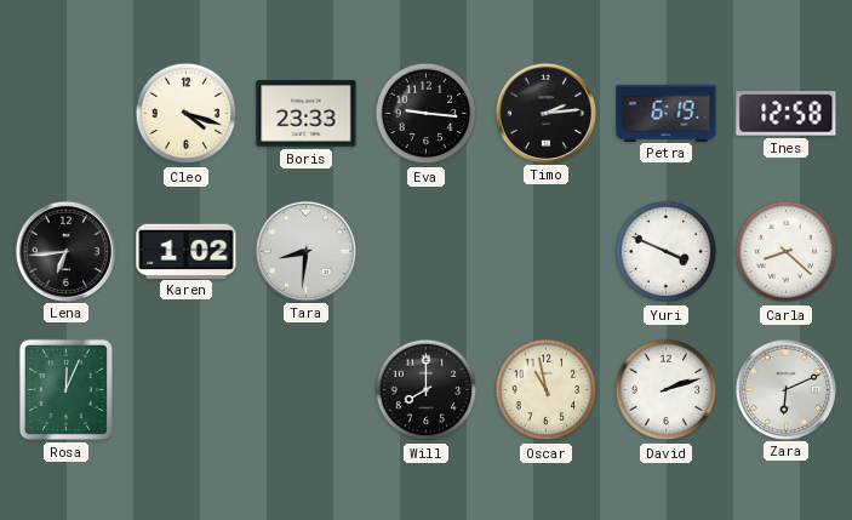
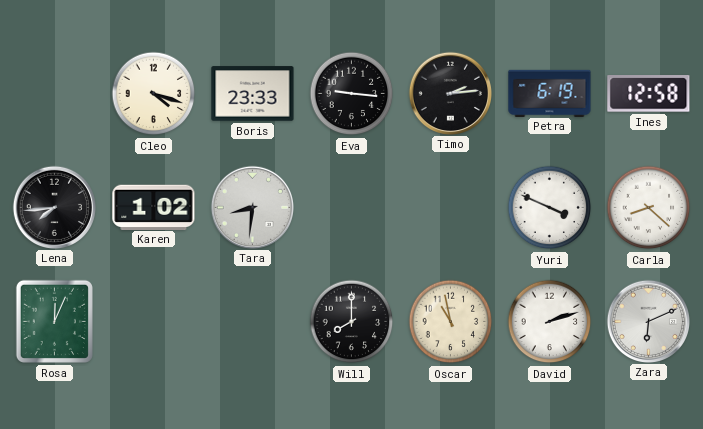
Lena: 6:44 -> 7:44
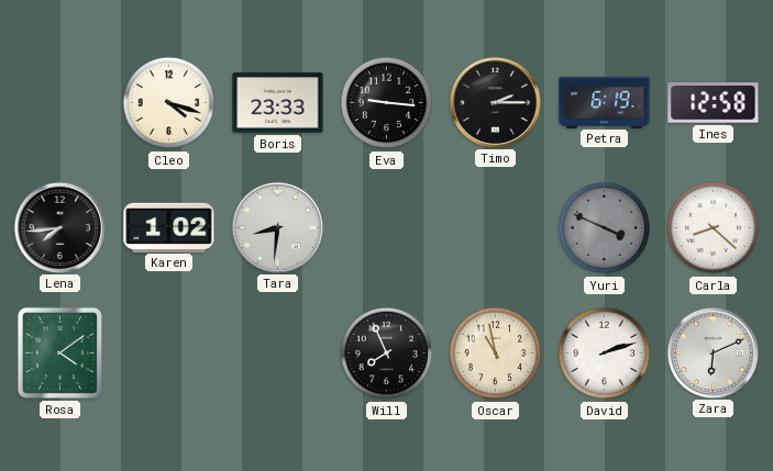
Timo: 2:14 -> 2:15
Yuri dial: white -> grey
Rosa: 12:04 -> 4:09
Will: 8:00 -> 7:56
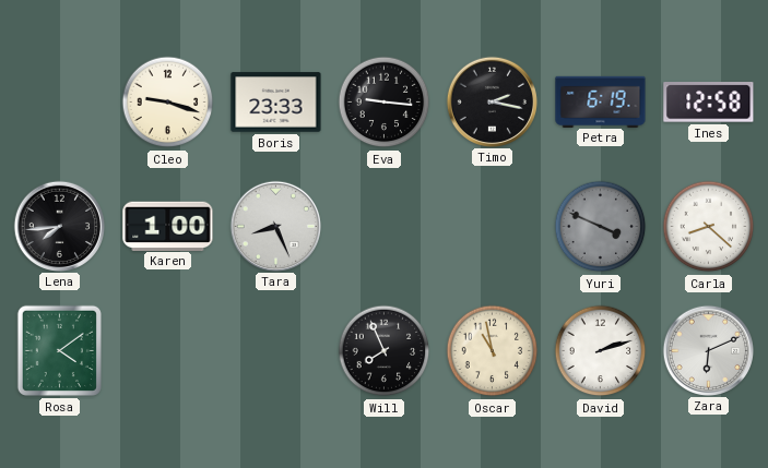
Cleo: 4:18 -> 9:18
Timo: 2:15 -> 2:17
Karen: 1:02 -> 1:00
Tara: 8:31 -> 8:26
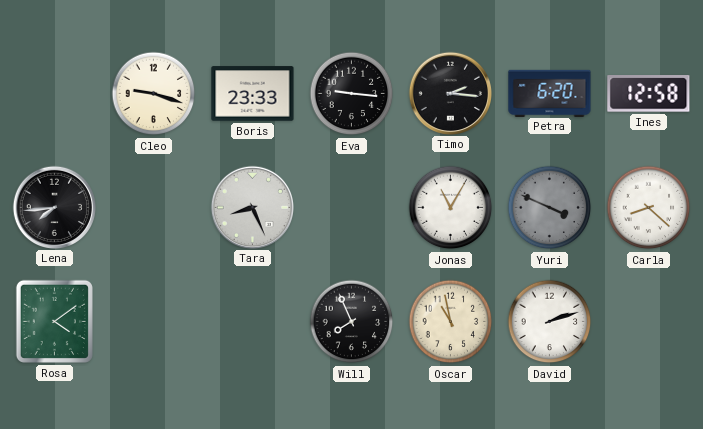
Timo: 2:17 -> 2:16
Petra: 6:19 -> 6:20
Karen: 1:00 -> none
Jonas: none -> 11:05
Zara: 6:11 -> none
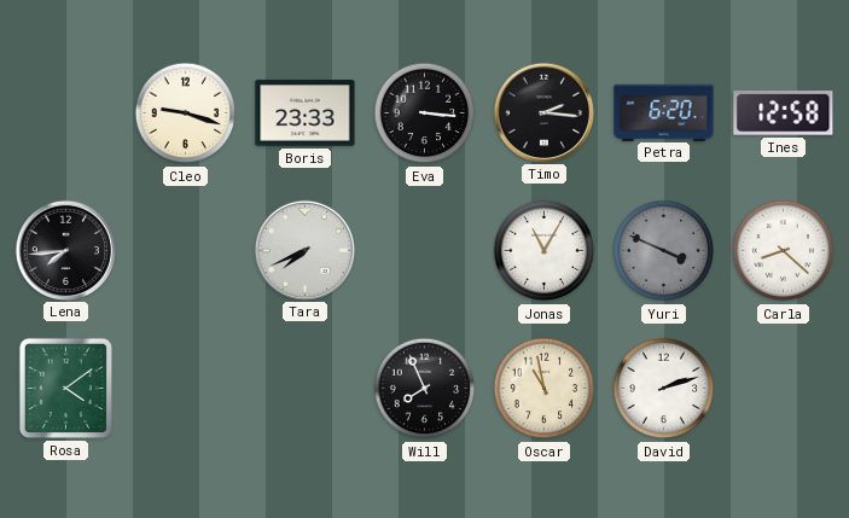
Eva: 9:16 -> 3:16
Tara: 8:26 -> 7:41
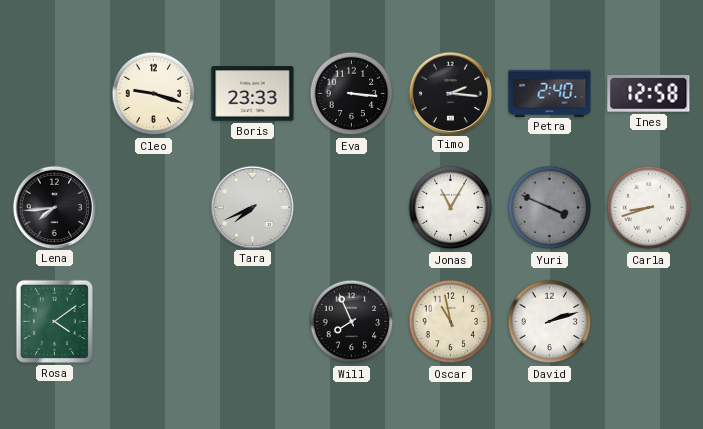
Petra: 6:20 -> 2:40
Carla: 8:22 -> 8:42
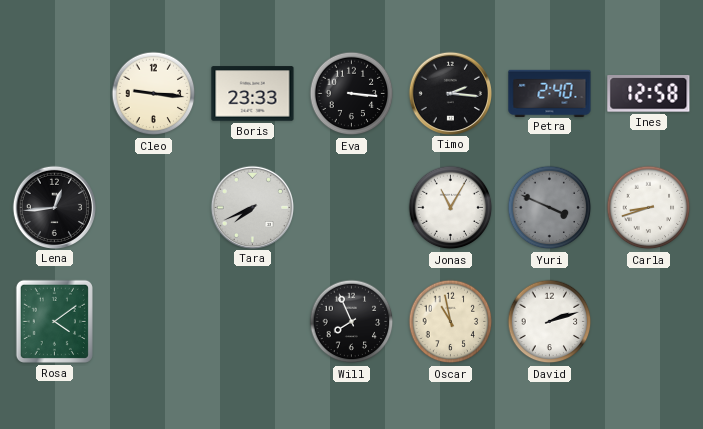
Cleo: 9:18 -> 9:16
Lena: 7:44 -> 12:44
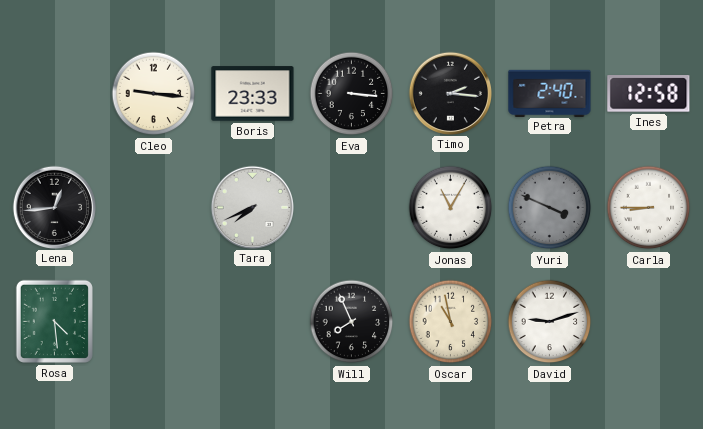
Carla: 8:42 -> 8:45
Rosa: 4:09 -> 4:29
David: 2:12 -> 9:12
